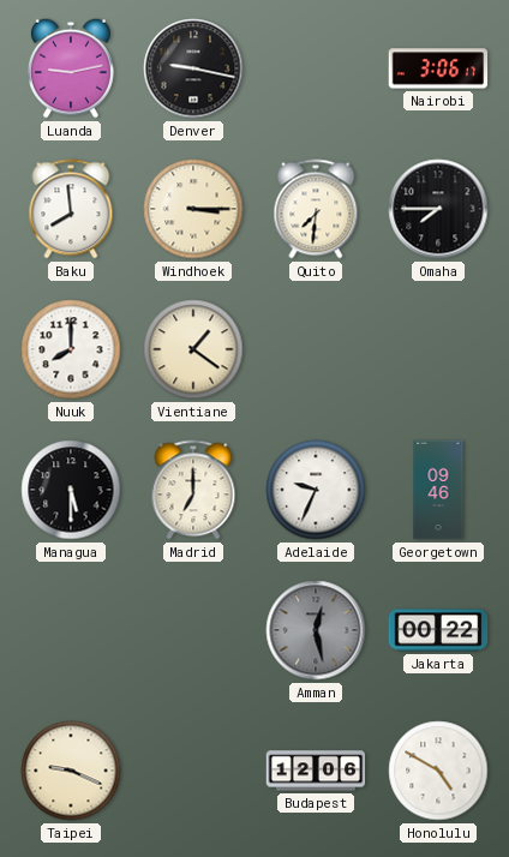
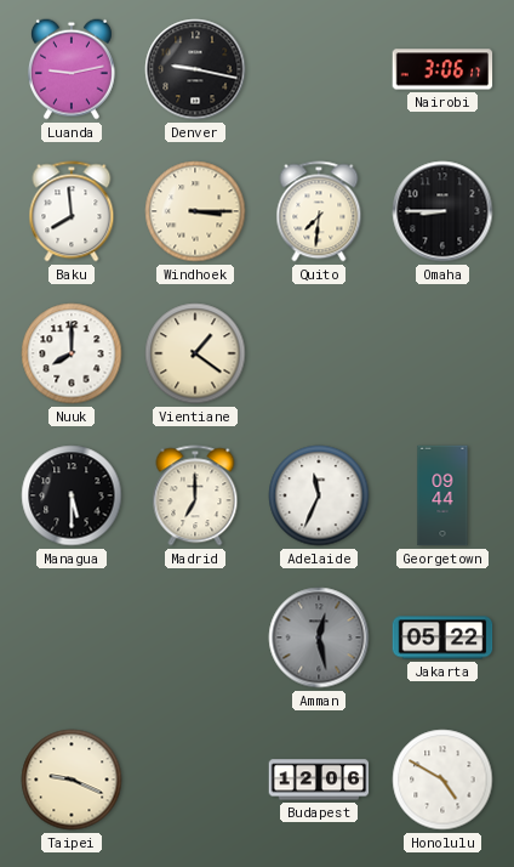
Omaha: 7:45 -> 8:45
Adelaide: 9:34 -> 11:34
Georgetown: 09:46 -> 09:44
Jakarta: 00:22 -> 05:22
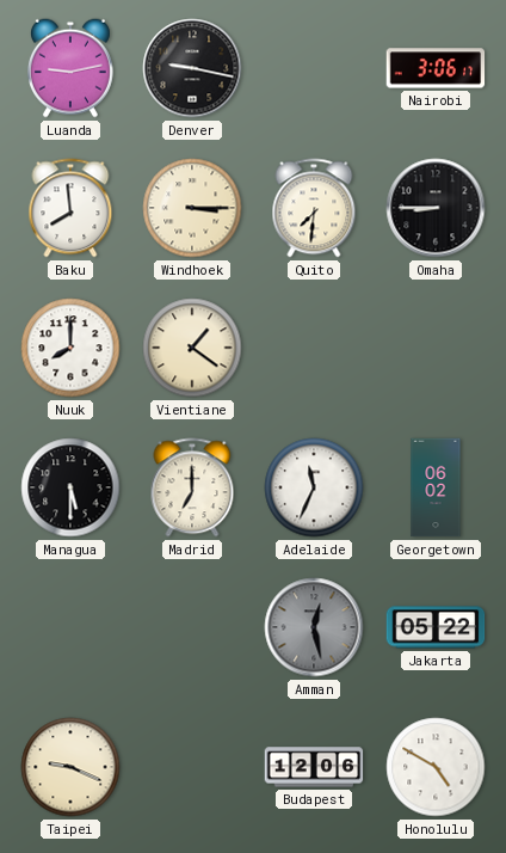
Georgetown: 09:44 -> 06:02
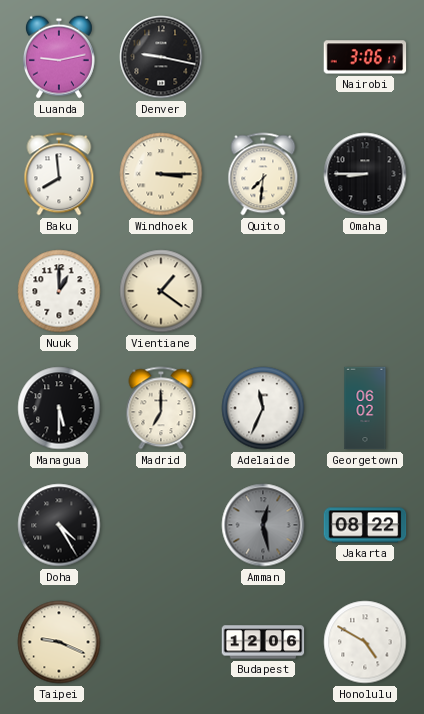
Nuuk: 8:00 -> 1:00
Doha: none -> 4:25
Jakarta: 05:22 -> 08:22
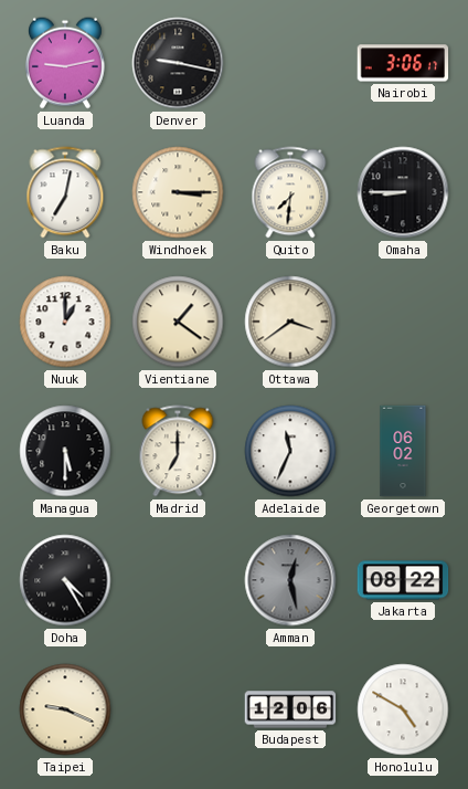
Baku: 7:59 -> 7:02
Ottawa: none -> 3:39
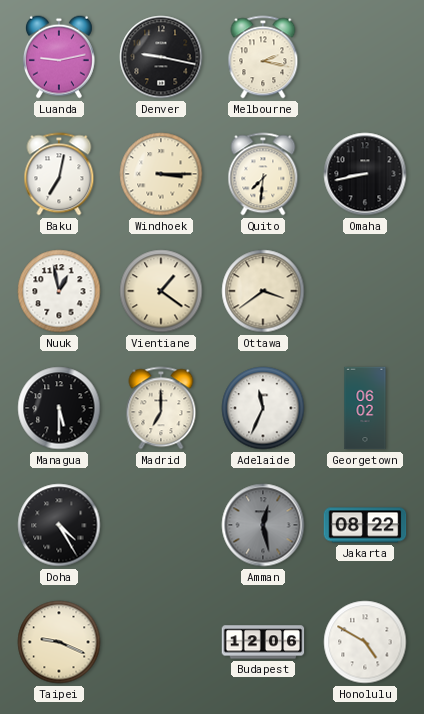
Melbourne: none -> 2:17
Nairobi: 3:06 -> none
Omaha: 8:45 -> 8:43
Nuuk: 1:00 -> 12:58
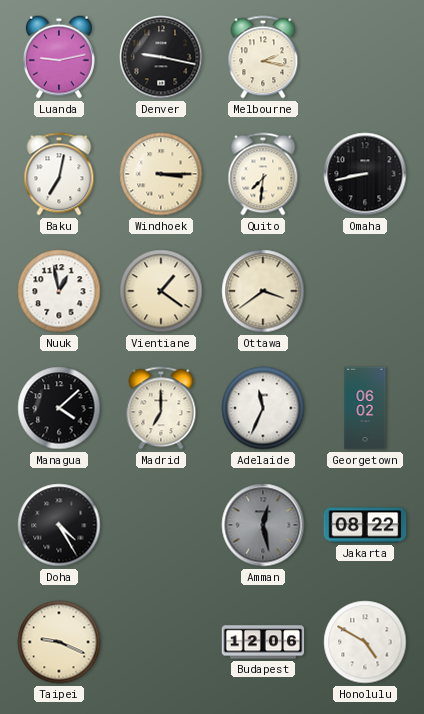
Managua: 5:30 -> 4:08
